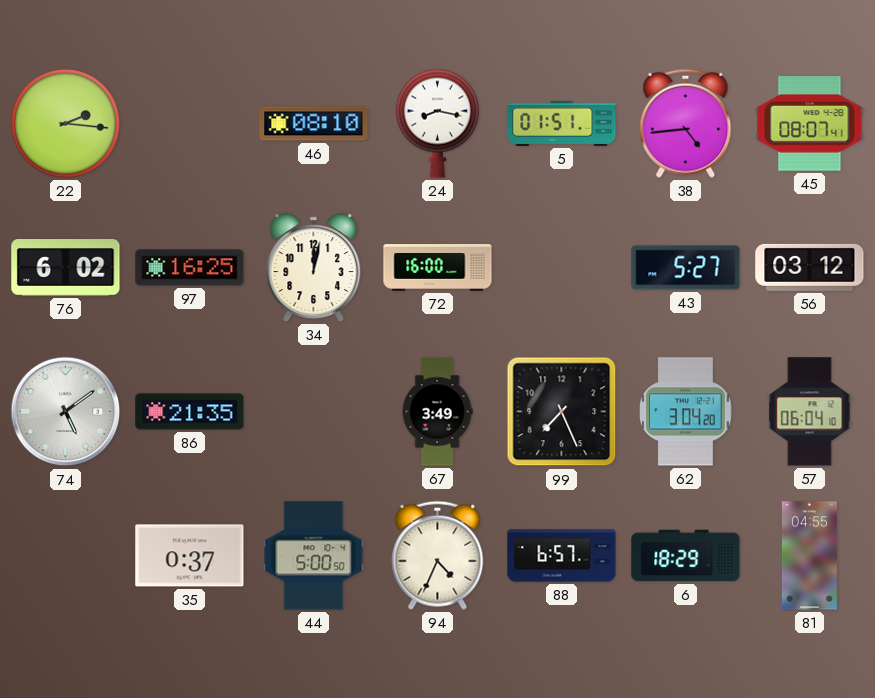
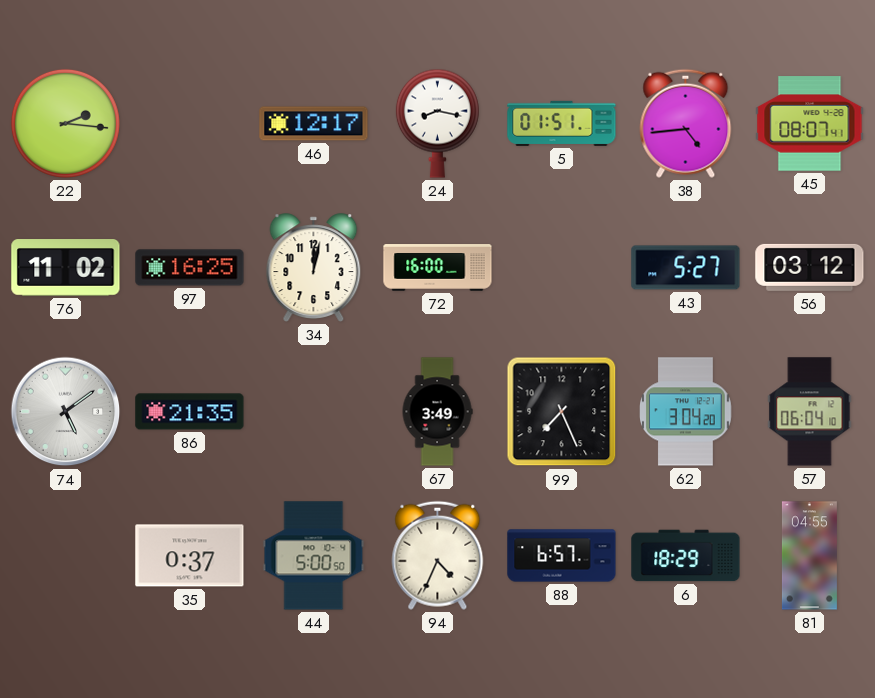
46: 08:10 -> 12:17
76: 6:02 -> 11:02
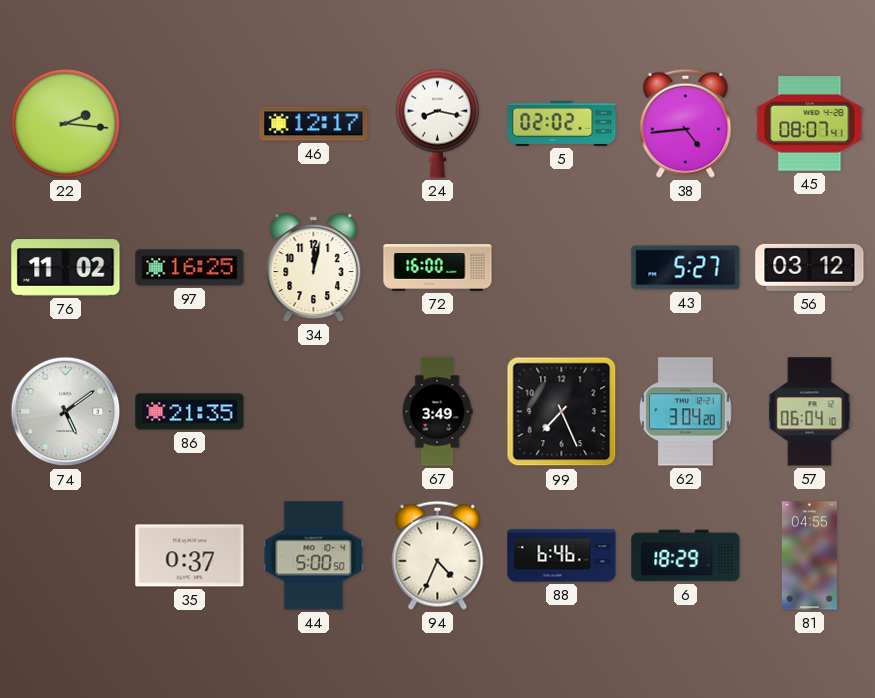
5: 01:51 -> 02:02
88: 6:57 -> 6:46
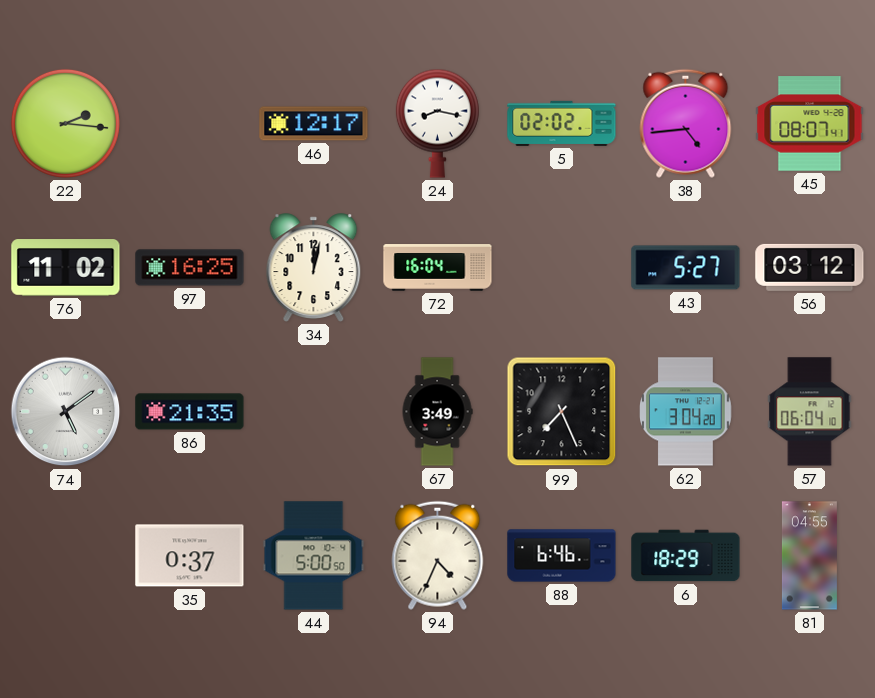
72: 16:00 -> 16:04
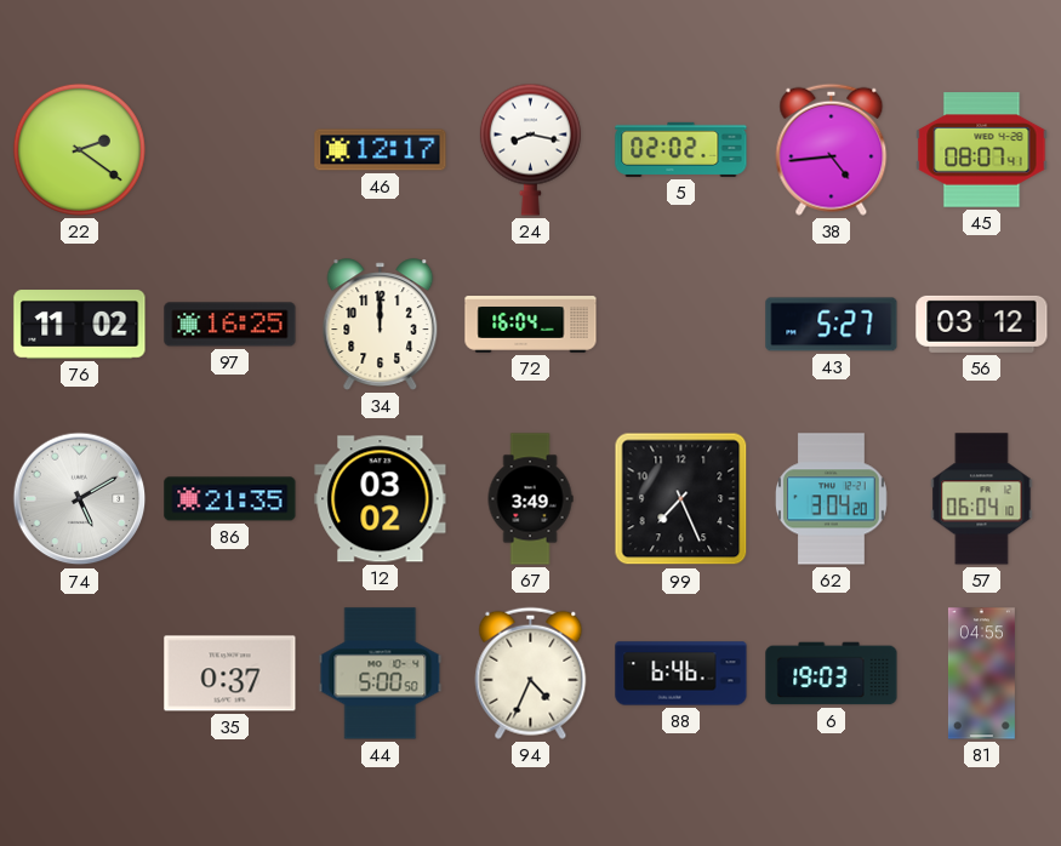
22: 2:16 -> 2:21
34: 12:02 -> 12:00
74: 5:09 -> 5:10
12: none -> 03:02
6: 18:29 -> 19:03
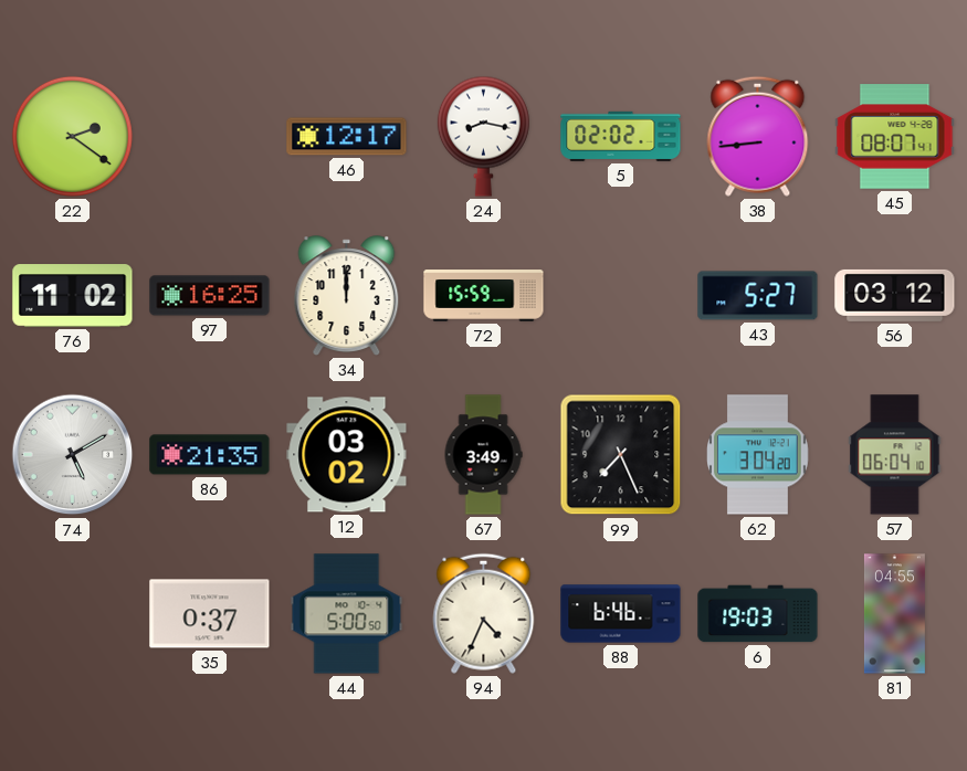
38: 4:44 -> 8:44
72: 16:04 -> 15:59
